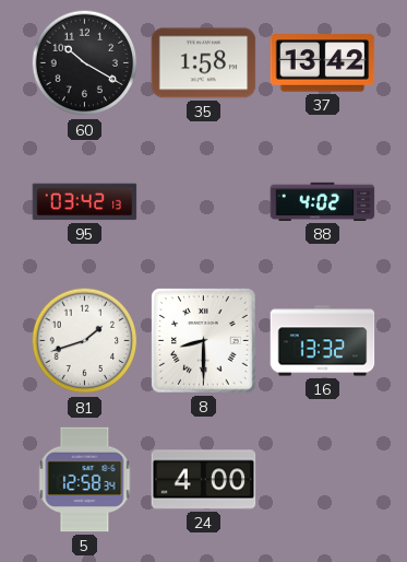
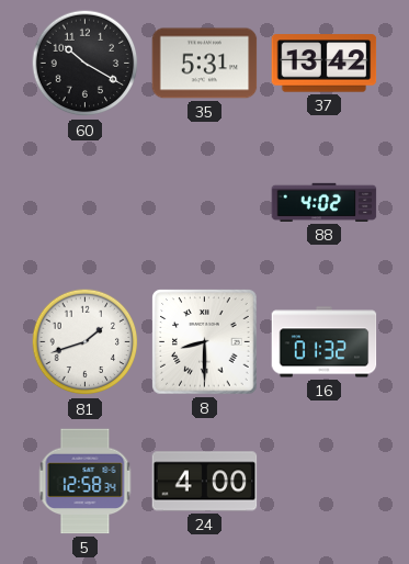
35: 1:58 -> 5:31
95: 03:42 -> none
16: 13:32 -> 01:32
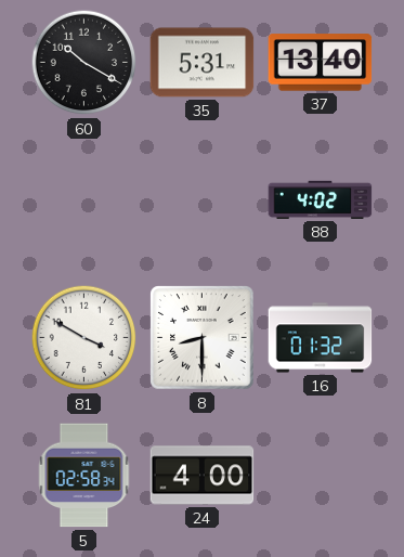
37: 13:42 -> 13:40
81: 1:42 -> 3:50
5: 12:58 -> 02:58
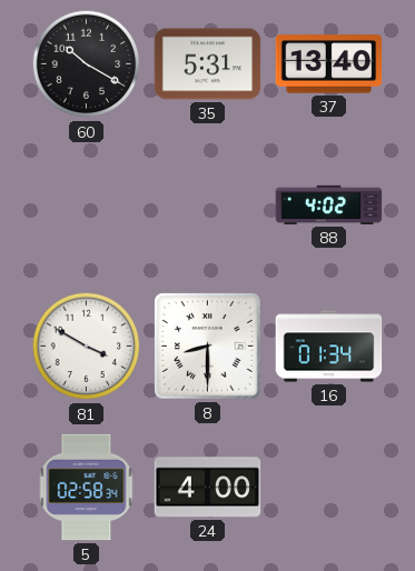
16: 01:32 -> 01:34
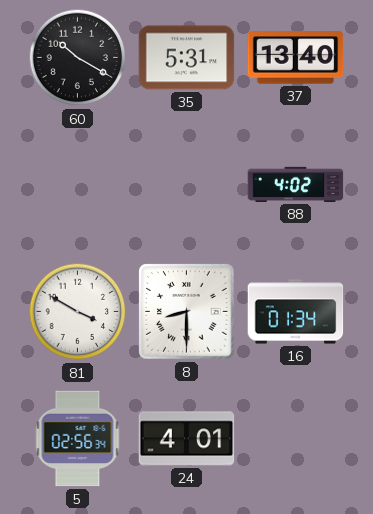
5: 02:58 -> 02:56
24: 4:00 -> 4:01
